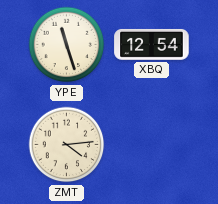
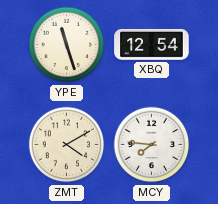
ZMT: 4:14 -> 4:10
MCY: none -> 7:46
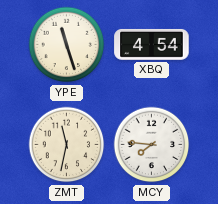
XBQ: 12:54 -> 4:54
ZMT: 4:10 -> 11:32
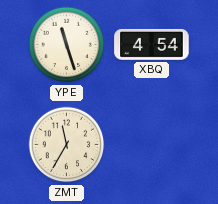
ZMT: 11:32 -> 11:35
MCY: 7:46 -> none
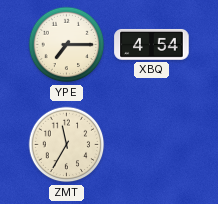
YPE: 11:27 -> 7:15
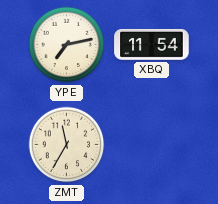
YPE: 7:15 -> 7:13
XBQ: 4:54 -> 11:54
